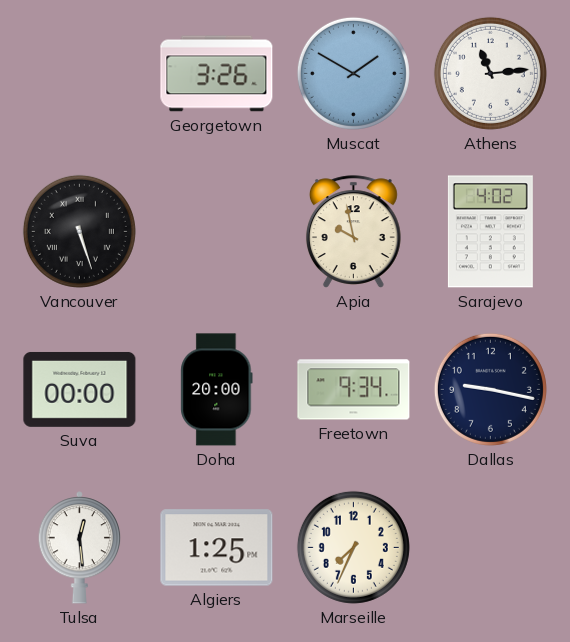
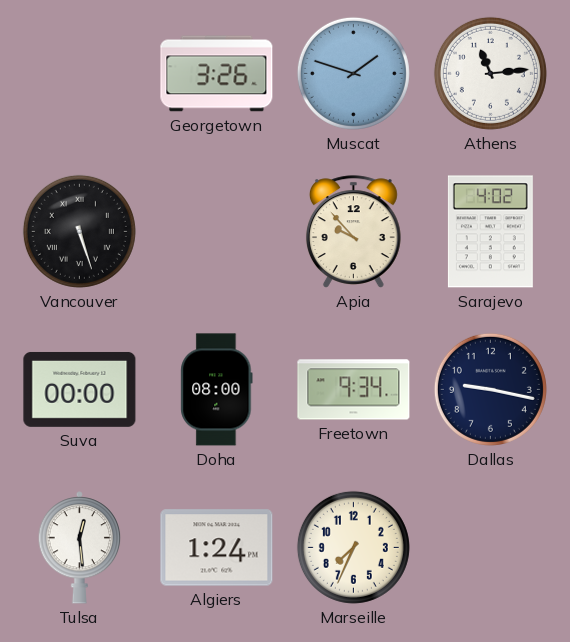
Muscat: 1:50 -> 1:48
Apia: 9:58 -> 9:53
Doha: 20:00 -> 08:00
Algiers: 1:25 -> 1:24
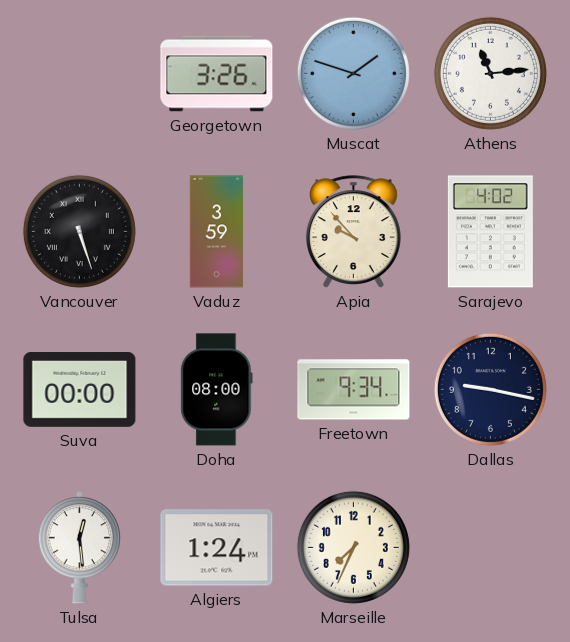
Vaduz: none -> 3:59
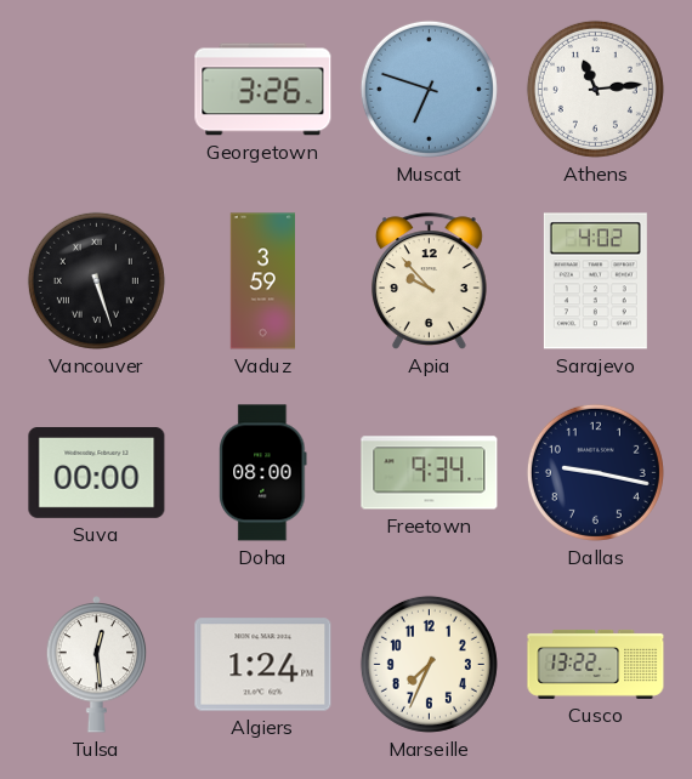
Muscat: 1:48 -> 6:48
Cusco: none -> 13:22
